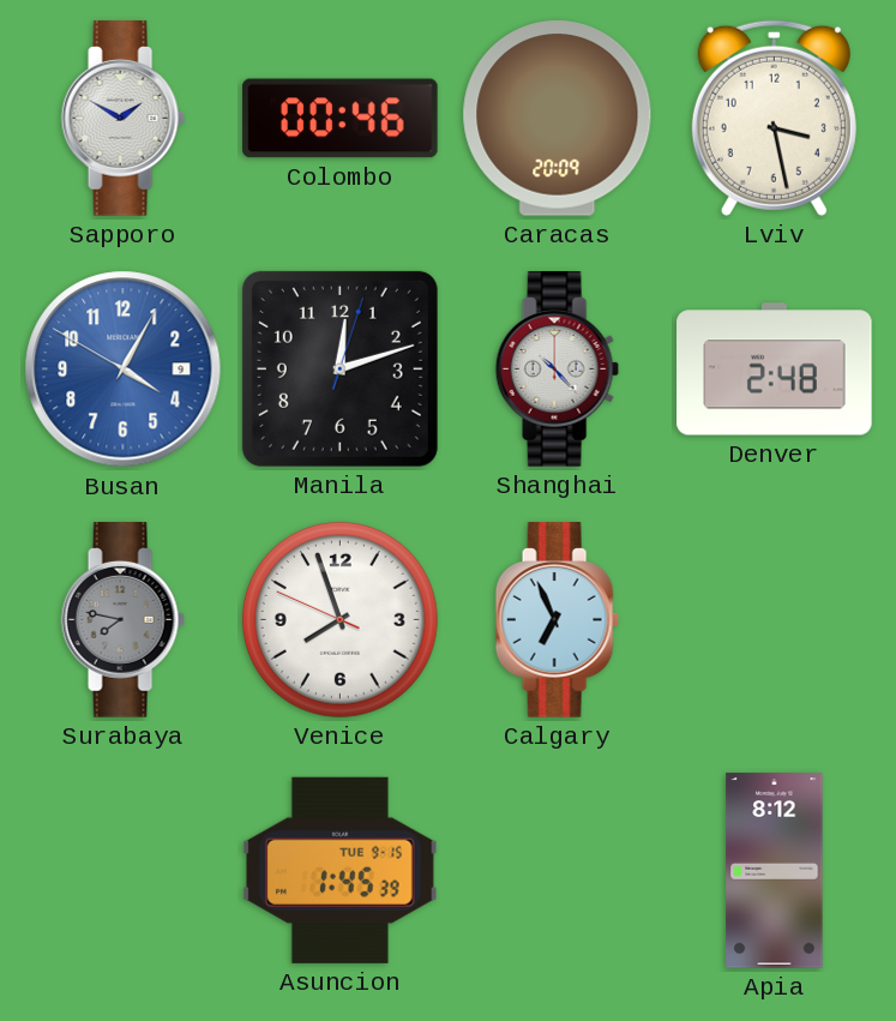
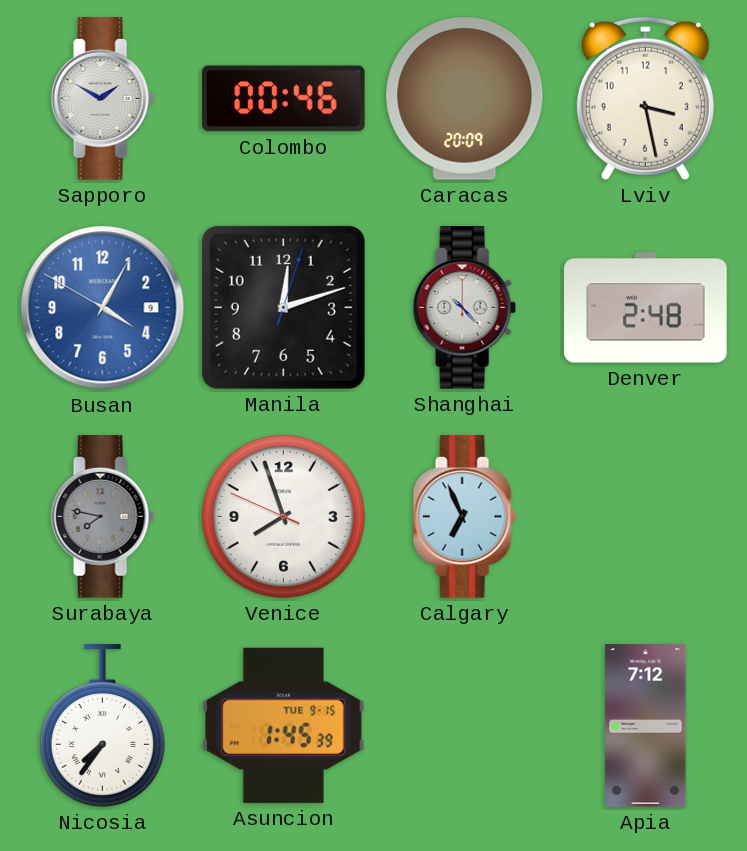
Nicosia: none -> 7:36
Apia: 8:12 -> 7:12
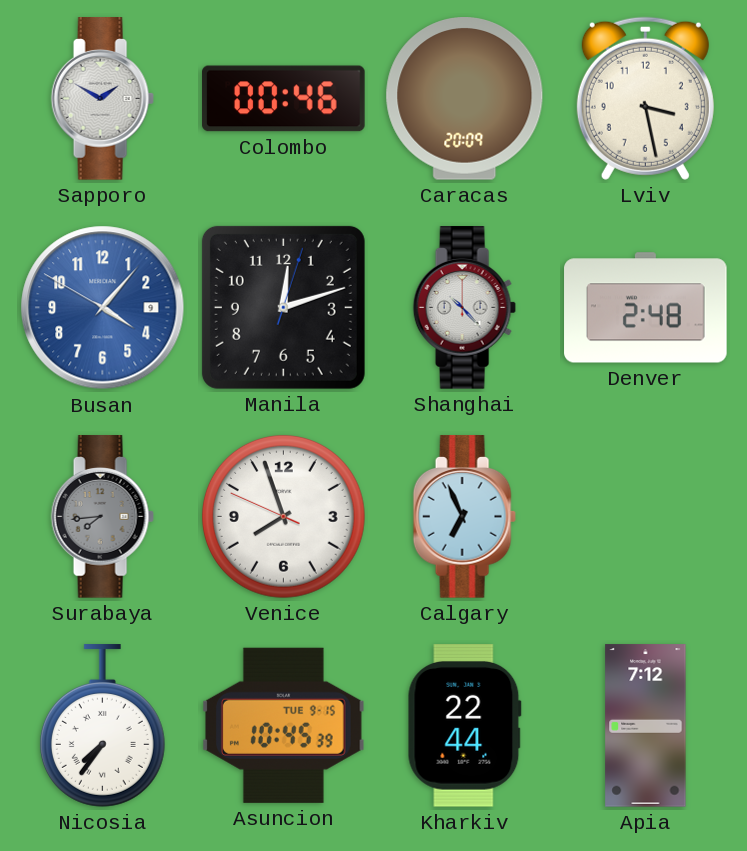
Busan: 4:04 -> 4:06
Surabaya: 7:47 -> 7:44
Asuncion: 1:45 -> 10:45
Kharkiv: none -> 22:44
